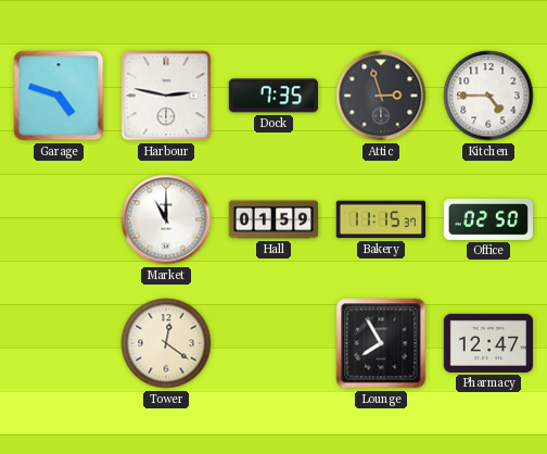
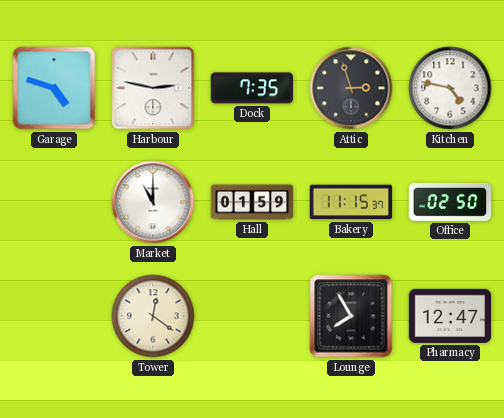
Kitchen: 4:45 -> 4:47
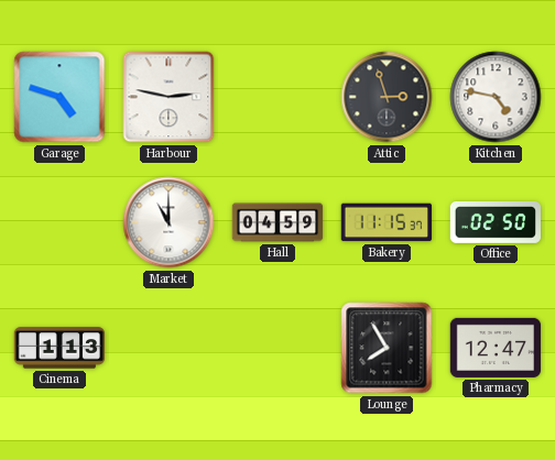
Dock: 7:35 -> none
Hall: 01:59 -> 04:59
Cinema: none -> 1:13
Tower: 12:21 -> none
